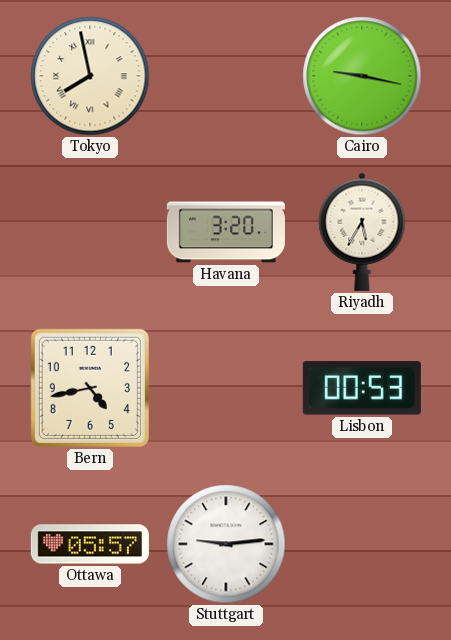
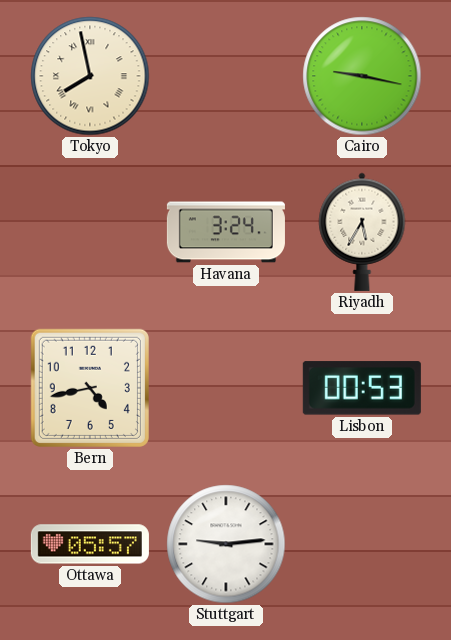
Havana: 3:20 -> 3:24
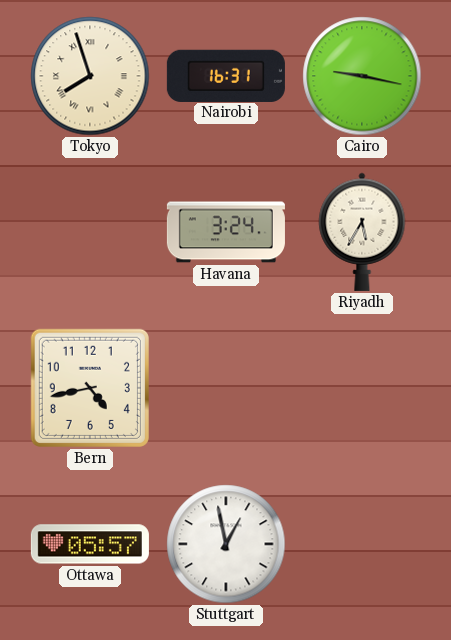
Tokyo: 7:58 -> 7:57
Nairobi: none -> 16:31
Lisbon: 00:53 -> none
Stuttgart: 9:14 -> 12:58
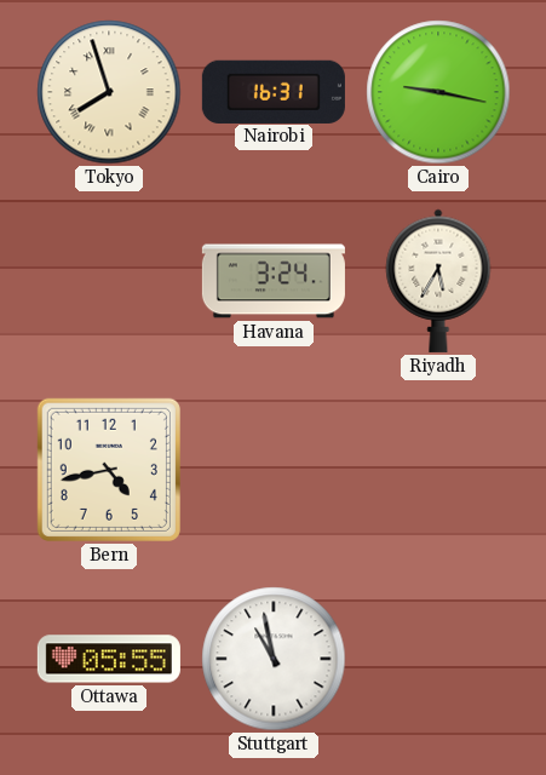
Ottawa: 05:57 -> 05:55
Stuttgart: 12:58 -> 10:58
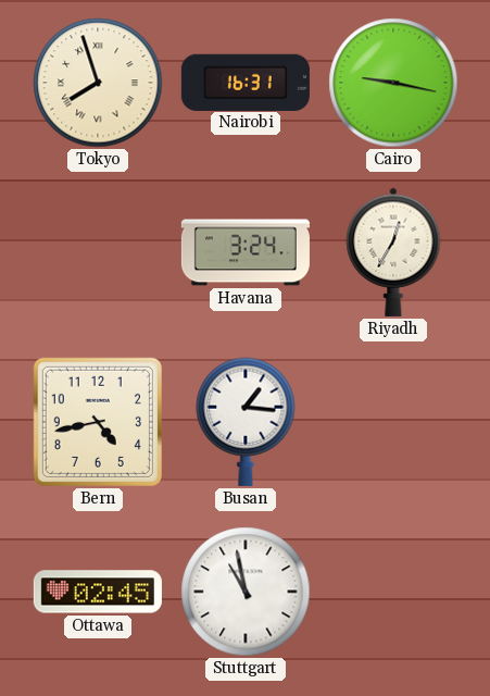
Riyadh: 5:35 -> 12:35
Busan: none -> 1:16
Ottawa: 05:55 -> 02:45
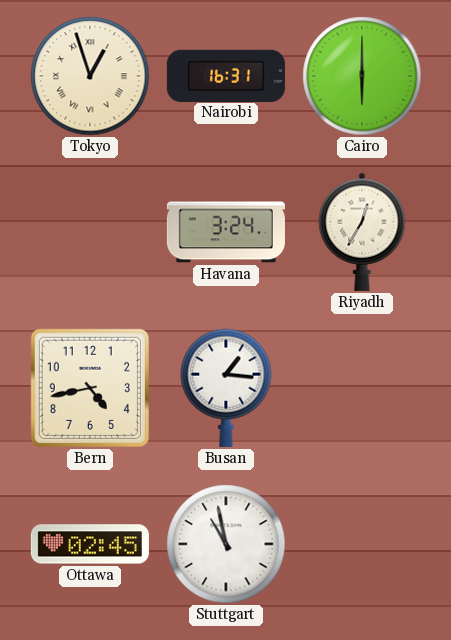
Tokyo: 7:57 -> 12:57
Cairo: 9:17 -> 6:00
